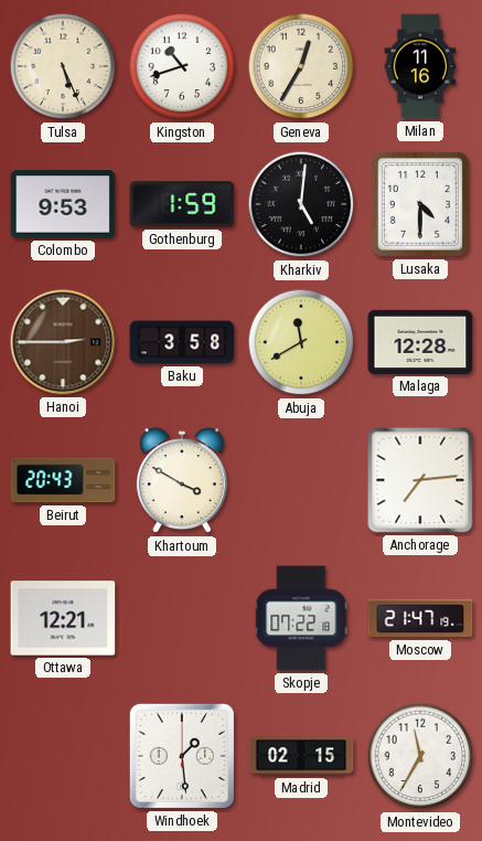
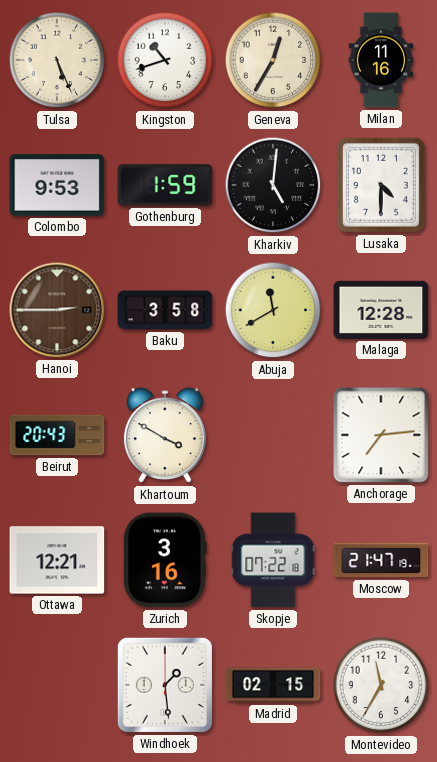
Zurich: none -> 3:16
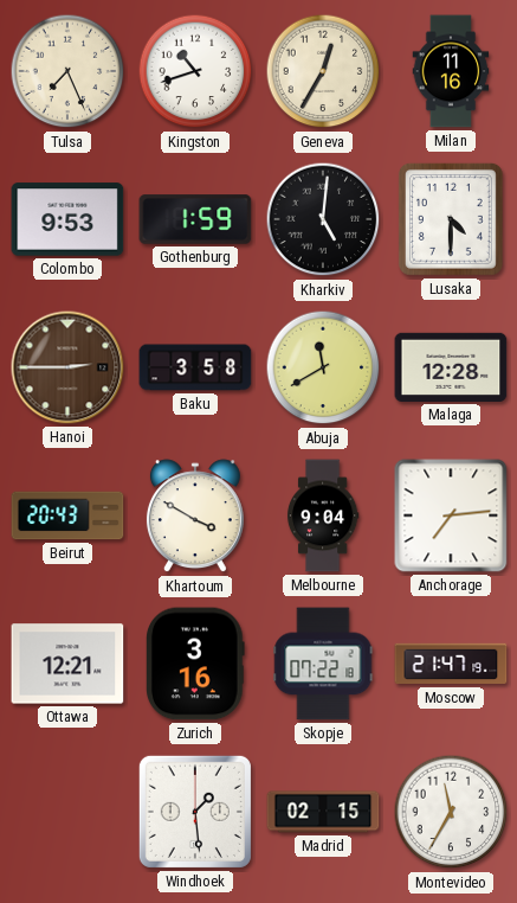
Tulsa: 5:26 -> 7:26
Melbourne: none -> 9:04
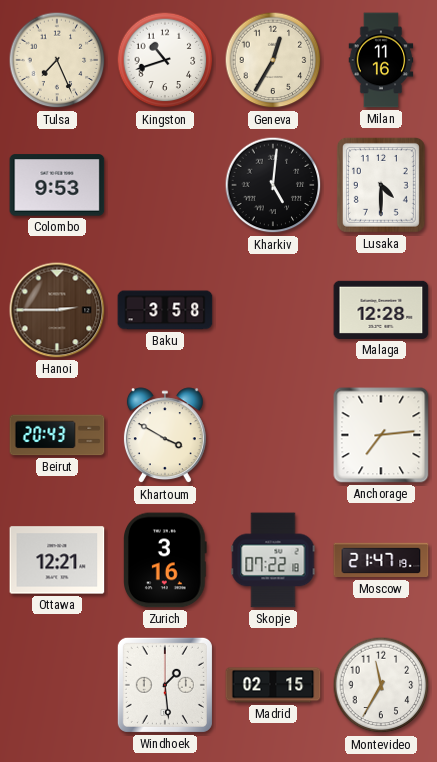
Gothenburg: 1:59 -> none
Abuja: 11:40 -> none
Melbourne: 9:04 -> none
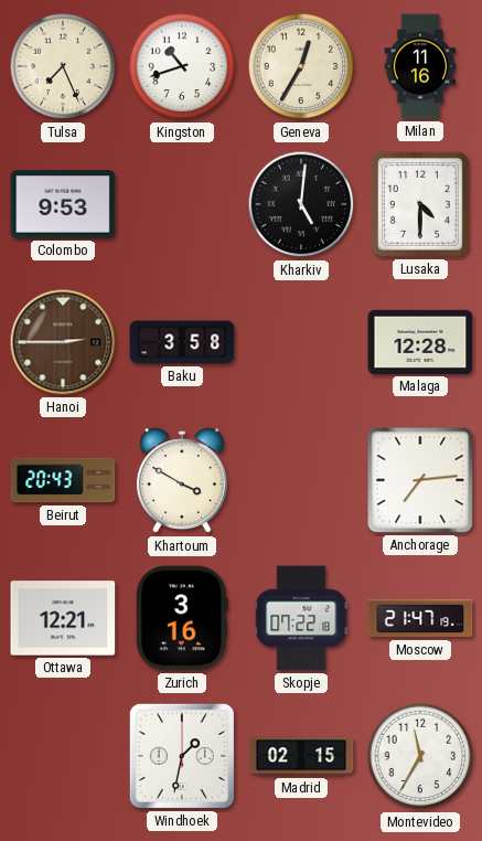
Windhoek: 1:29 -> 1:32
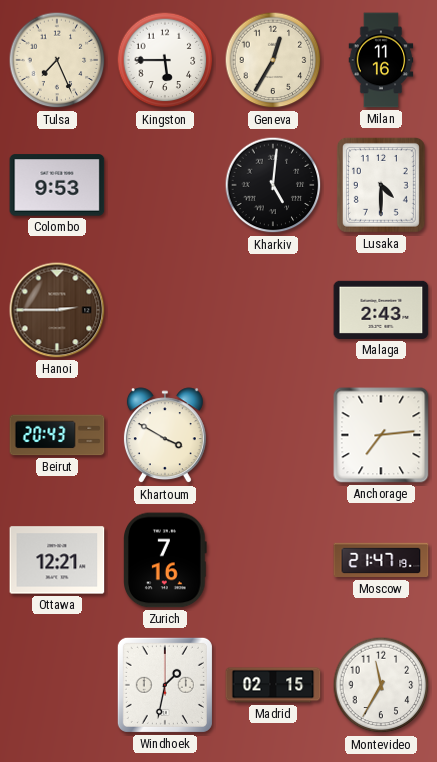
Kingston: 10:42 -> 5:45
Baku: 3:58 -> none
Malaga: 12:28 -> 2:43
Zurich: 3:16 -> 7:16
Skopje: 07:22 -> none
